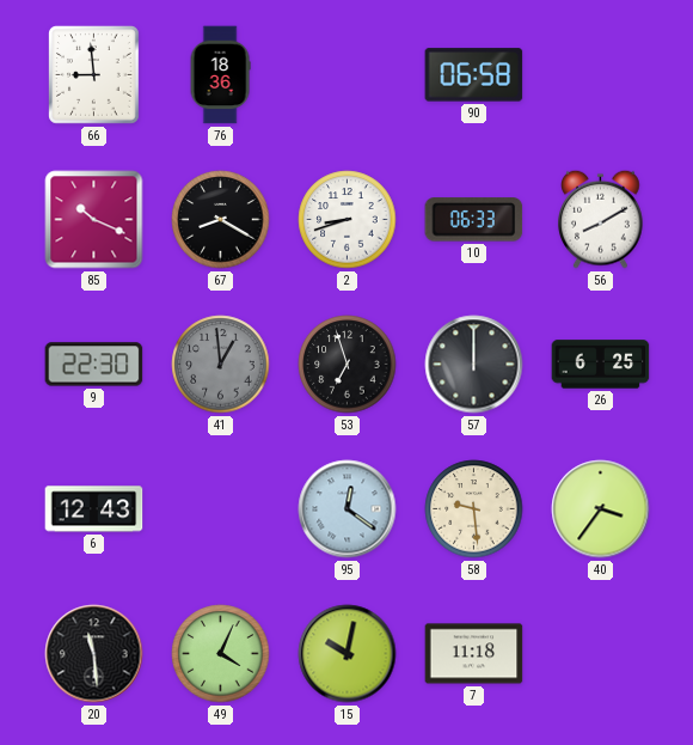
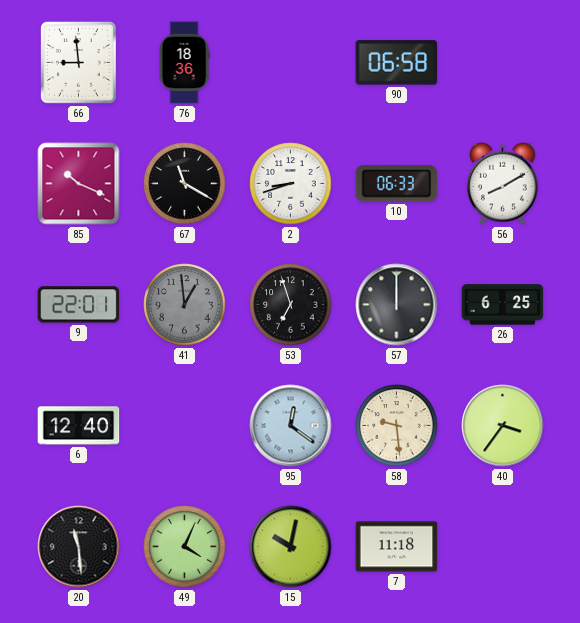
67: 8:20 -> 11:20
9: 22:30 -> 22:01
6: 12:43 -> 12:40
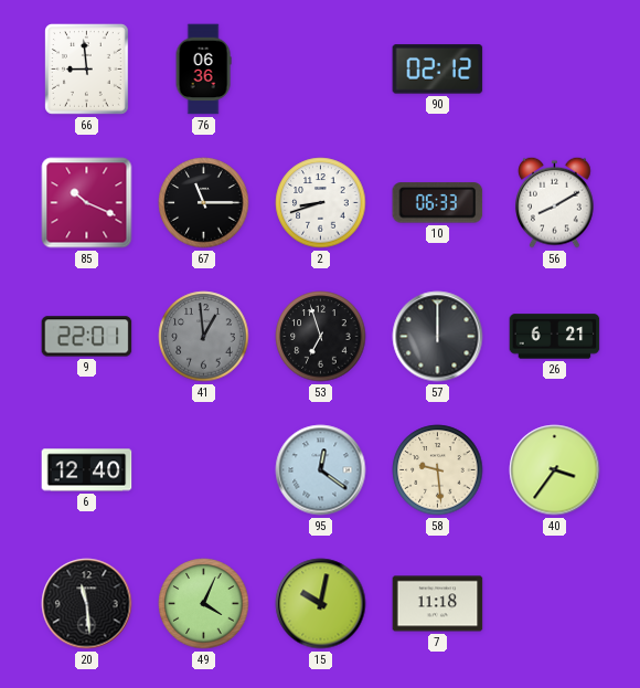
76: 18:36 -> 06:36
90: 06:58 -> 02:12
67: 11:20 -> 11:15
26: 6:25 -> 6:21
